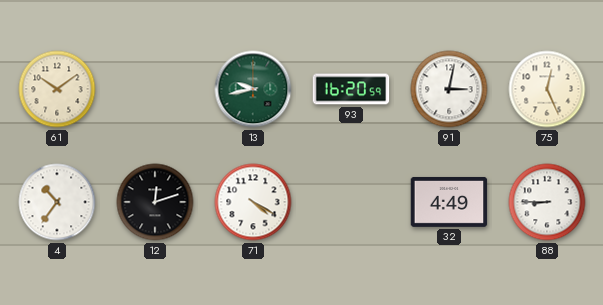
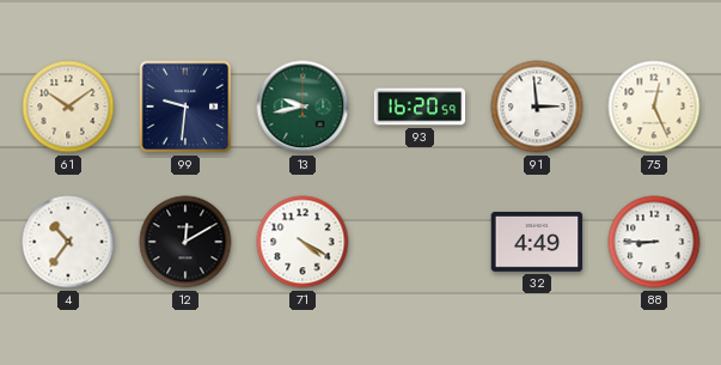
99: none -> 9:31
91: 3:02 -> 2:59
12: 12:12 -> 12:10
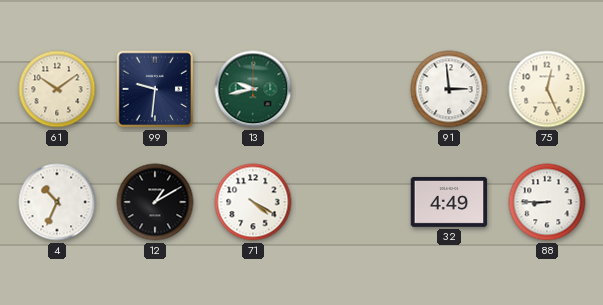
93: 16:20 -> none
4: 10:36 -> 10:34
12: 12:10 -> 1:10
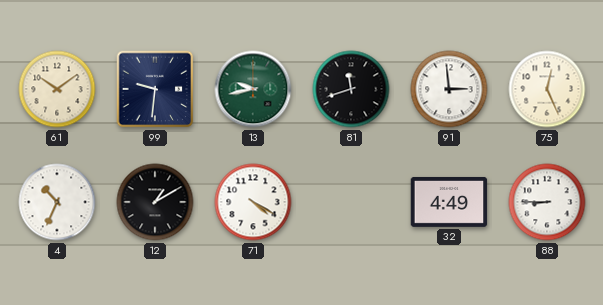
81: none -> 11:42
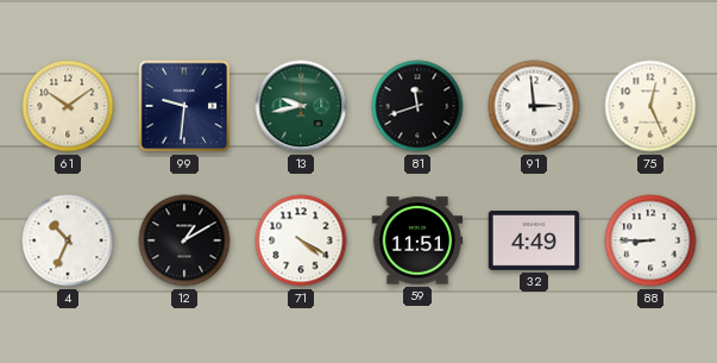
59: none -> 11:51
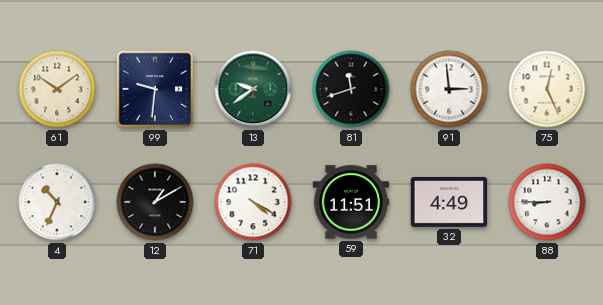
13: 9:43 -> 9:39
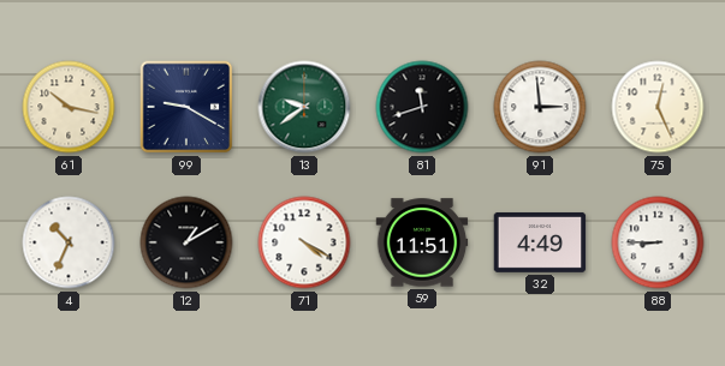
61: 10:09 -> 10:17
99: 9:31 -> 9:20
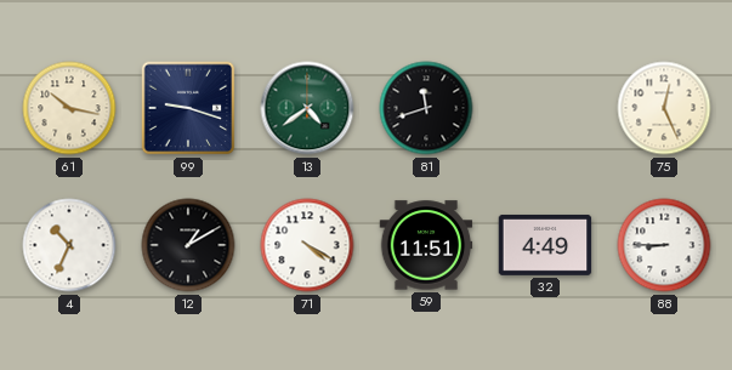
99: 9:20 -> 9:18
13: 9:39 -> 4:39
91: 2:59 -> none
